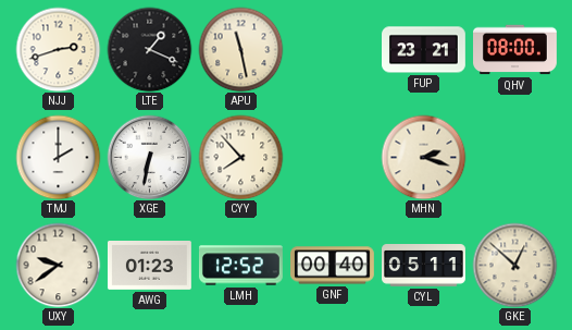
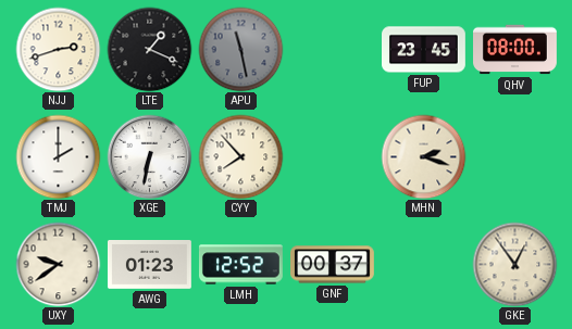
APU dial: cream -> grey
FUP: 23:21 -> 23:45
GNF: 00:40 -> 00:37
CYL: 05:11 -> none
GKE: 12:52 -> 12:54
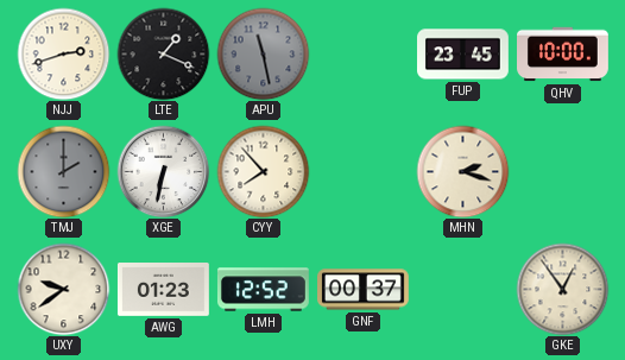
QHV: 08:00 -> 10:00
TMJ dial: white -> grey
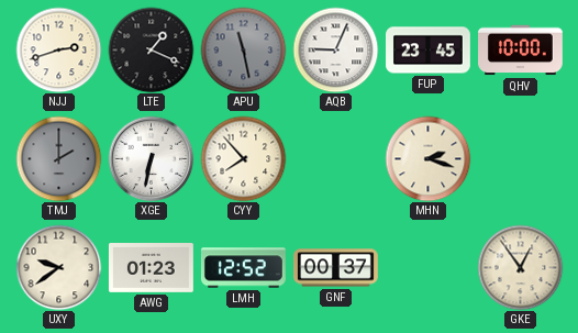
AQB: none -> 9:04
